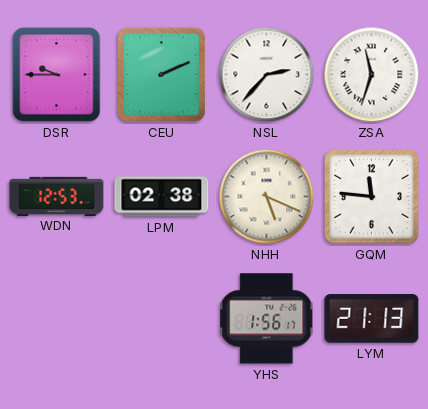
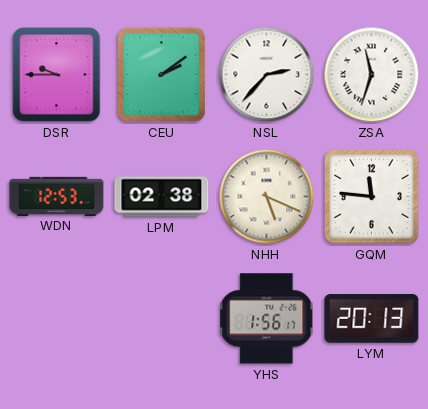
CEU: 2:11 -> 2:09
LYM: 21:13 -> 20:13
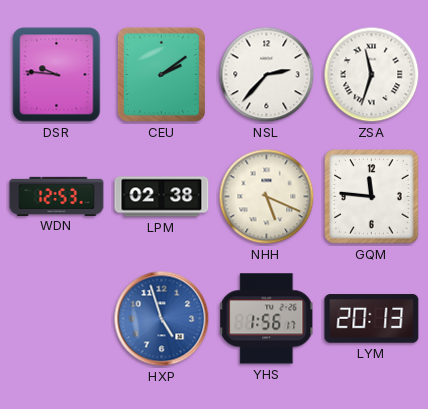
DSR: 9:45 -> 9:46
HXP: none -> 4:57
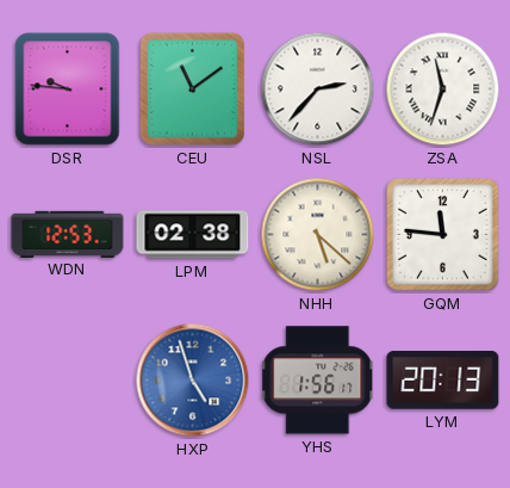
CEU: 2:09 -> 11:09
NHH: 5:19 -> 5:22
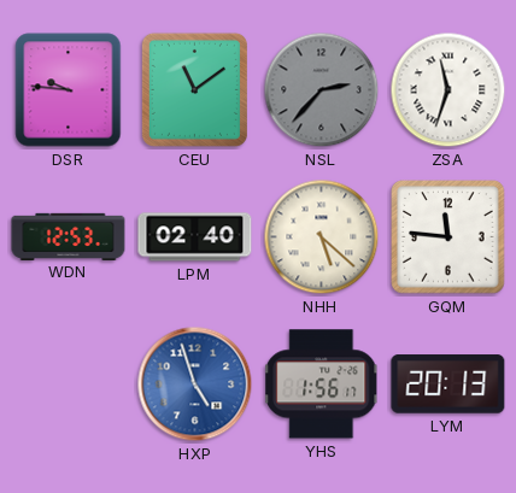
NSL dial: white -> grey
LPM: 02:38 -> 02:40
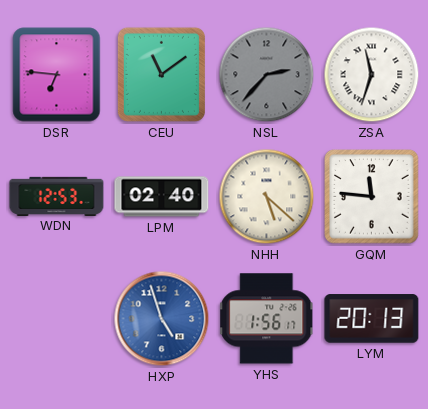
DSR: 9:46 -> 6:46
